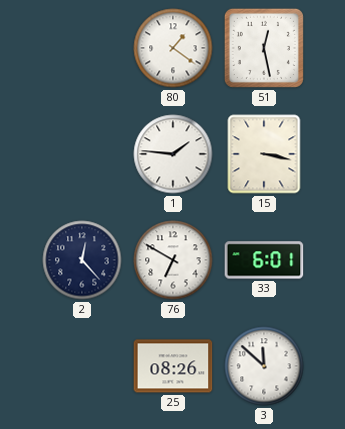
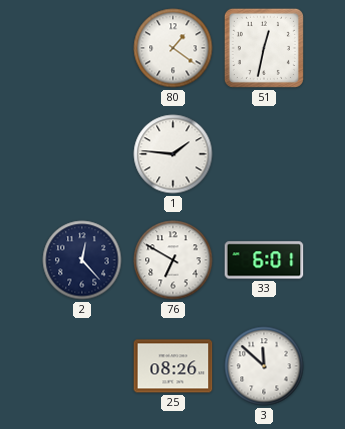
51: 12:28 -> 12:32
15: 3:17 -> none
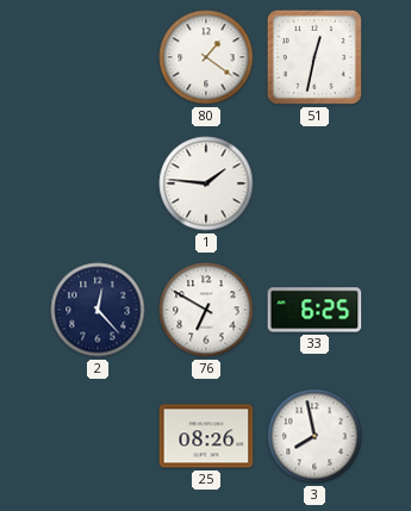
33: 6:01 -> 6:25
3: 11:52 -> 7:58
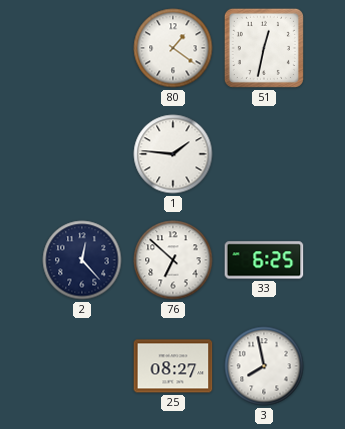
76: 6:50 -> 6:52
25: 08:26 -> 08:27
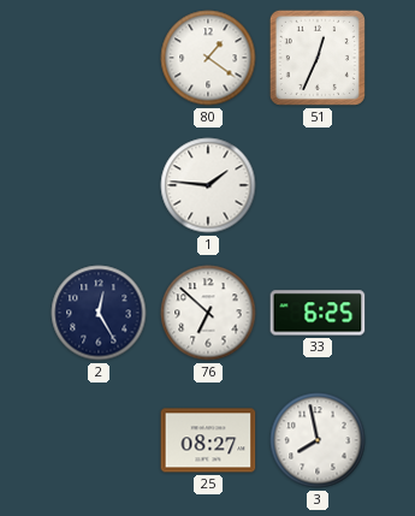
51: 12:32 -> 12:34
2: 12:23 -> 12:25
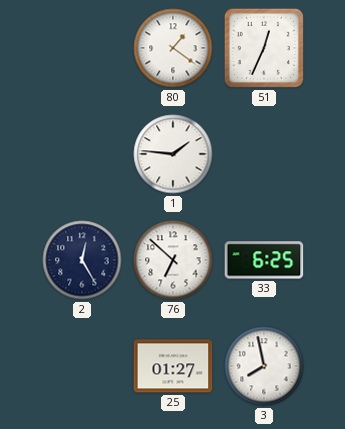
25: 08:27 -> 01:27
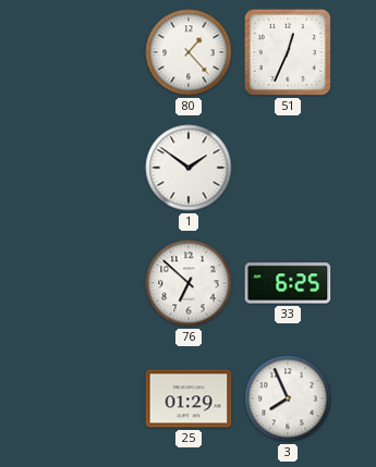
80: 1:21 -> 1:23
1: 1:46 -> 1:51
2: 12:25 -> none
25: 01:27 -> 01:29
3: 7:58 -> 7:56
